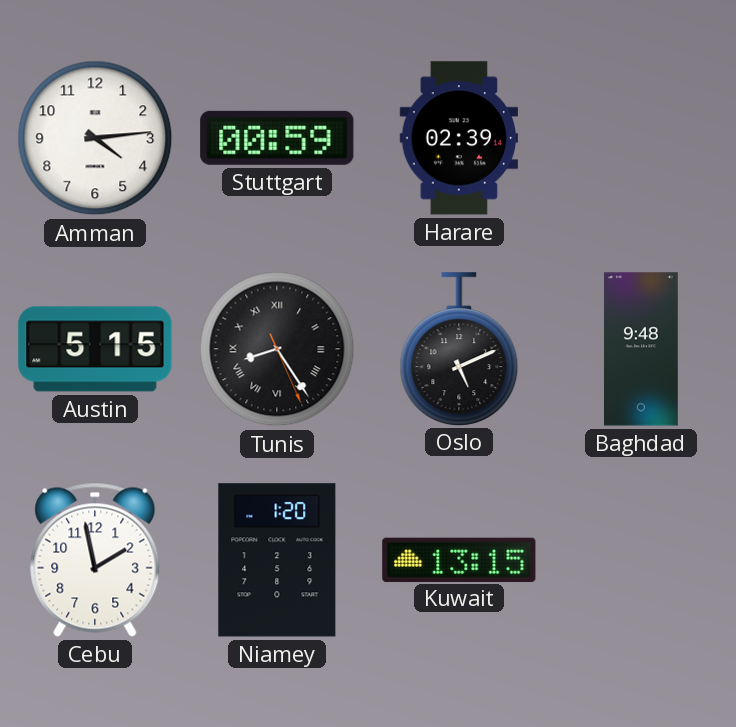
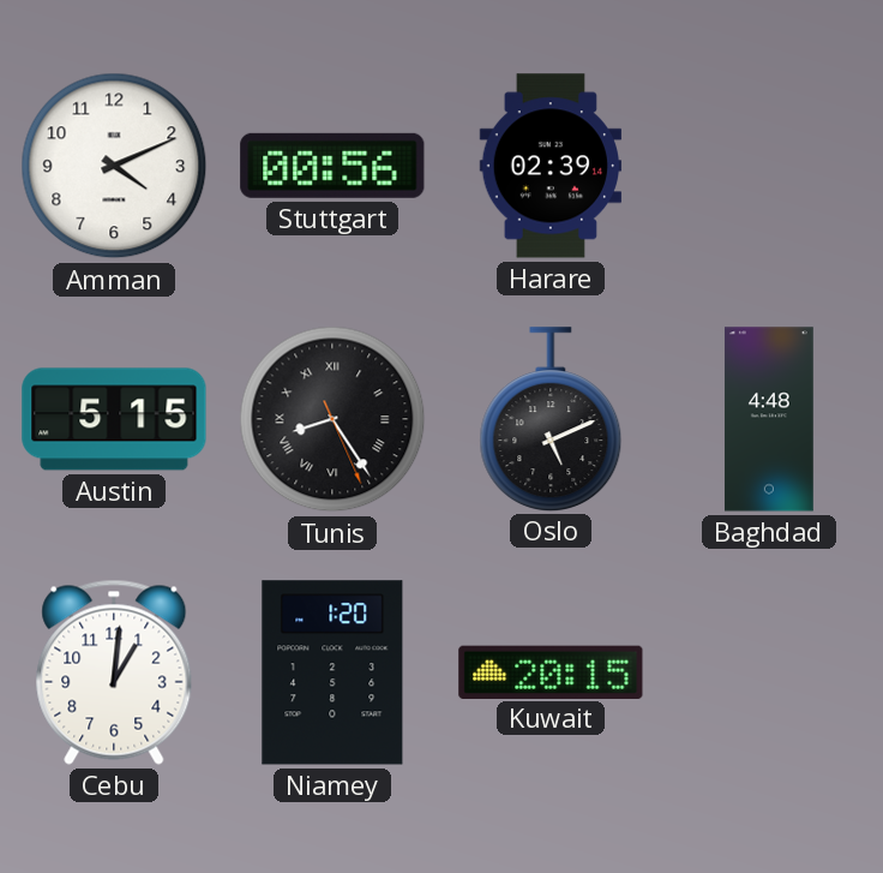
Amman: 4:14 -> 4:11
Stuttgart: 00:59 -> 00:56
Baghdad: 9:48 -> 4:48
Cebu: 1:58 -> 1:01
Kuwait: 13:15 -> 20:15
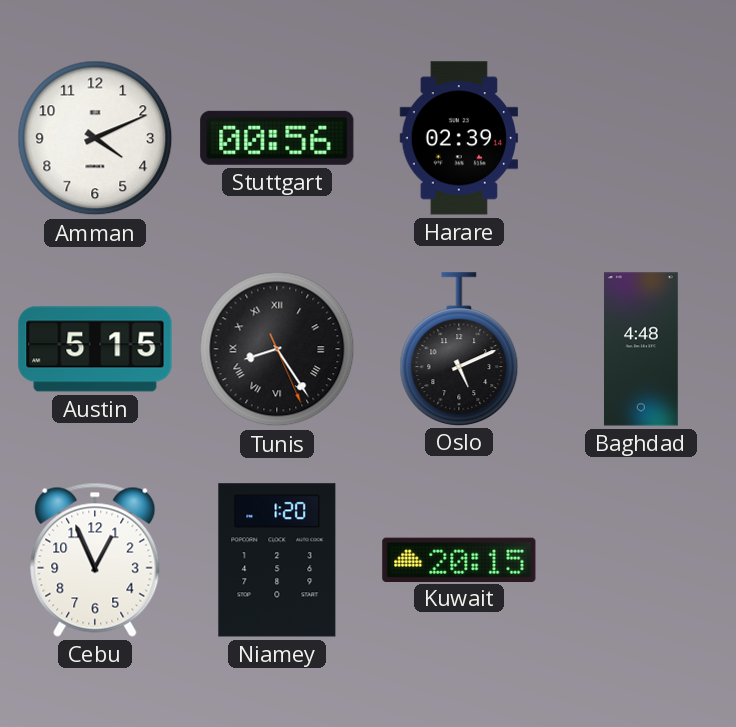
Cebu: 1:01 -> 12:56
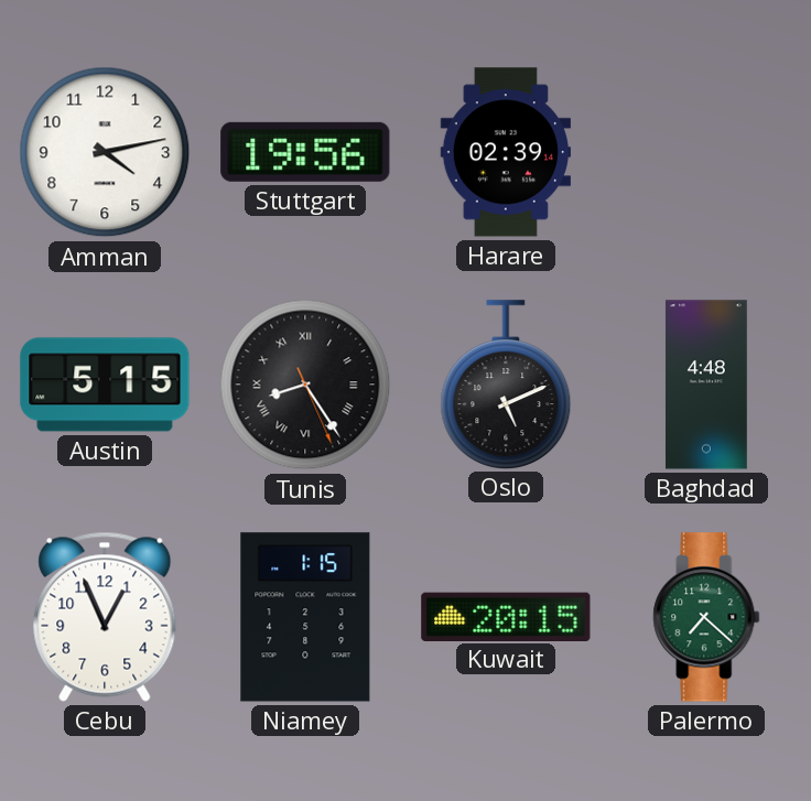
Amman: 4:11 -> 4:13
Stuttgart: 00:56 -> 19:56
Niamey: 1:20 -> 1:15
Palermo: none -> 7:22
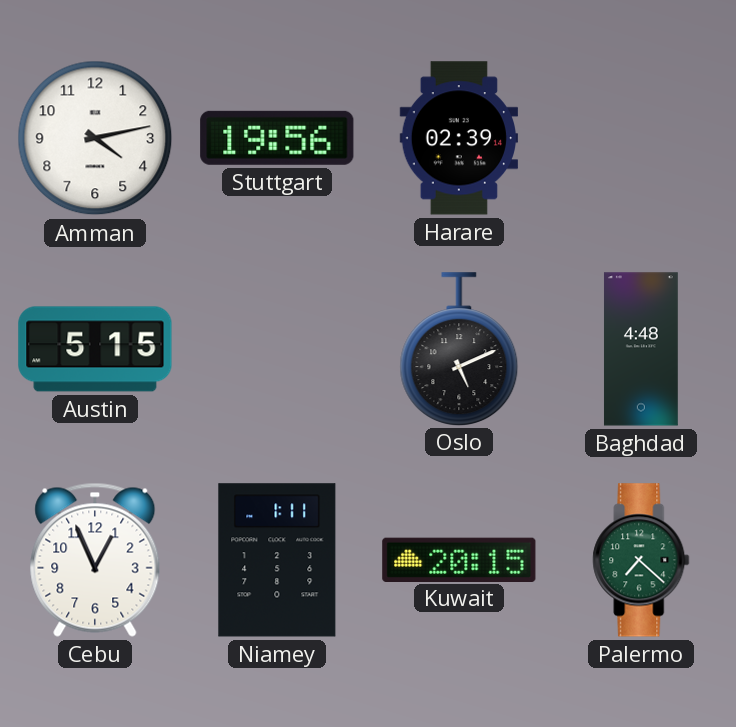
Tunis: 8:24 -> none
Niamey: 1:15 -> 1:11
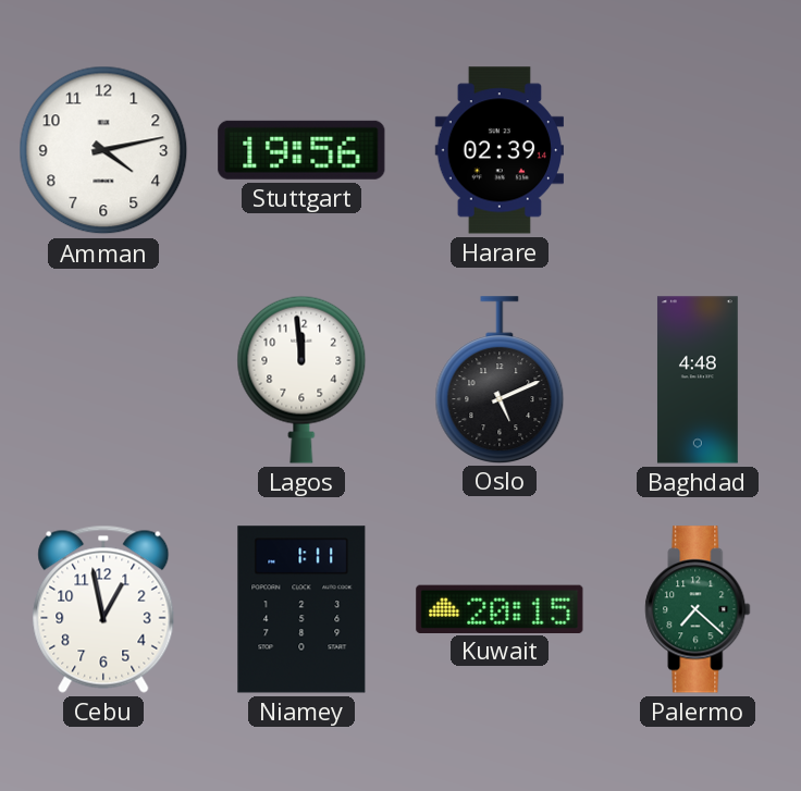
Austin: 5:15 -> none
Lagos: none -> 11:59
Cebu: 12:56 -> 12:58
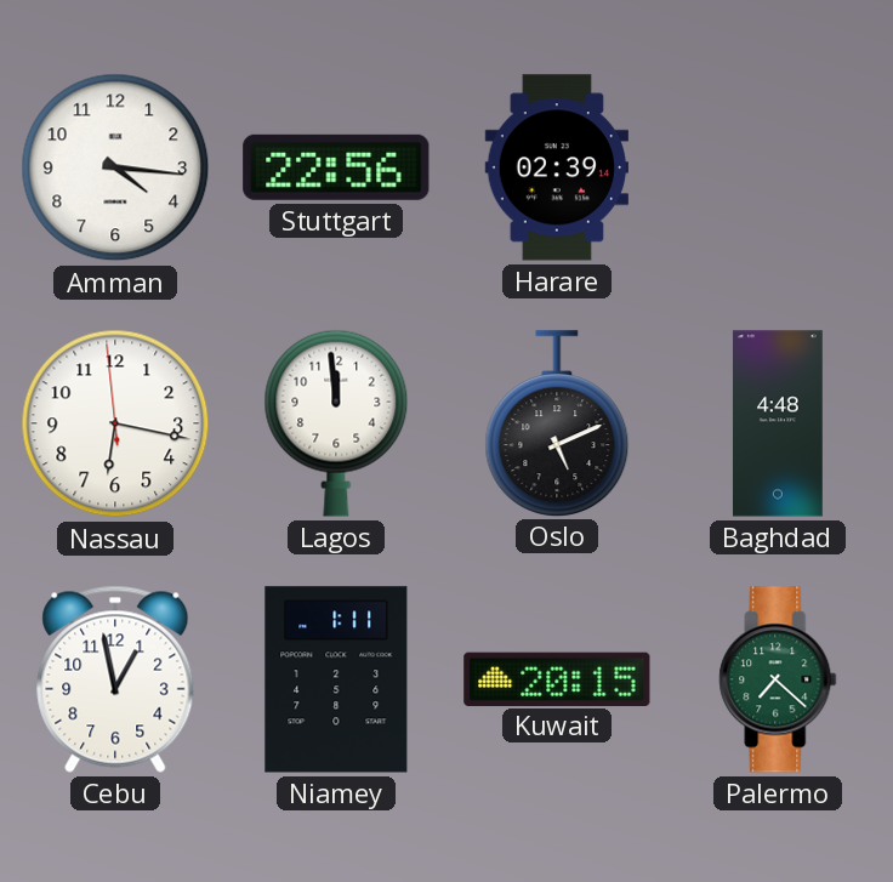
Amman: 4:13 -> 4:16
Stuttgart: 19:56 -> 22:56
Nassau: none -> 6:16
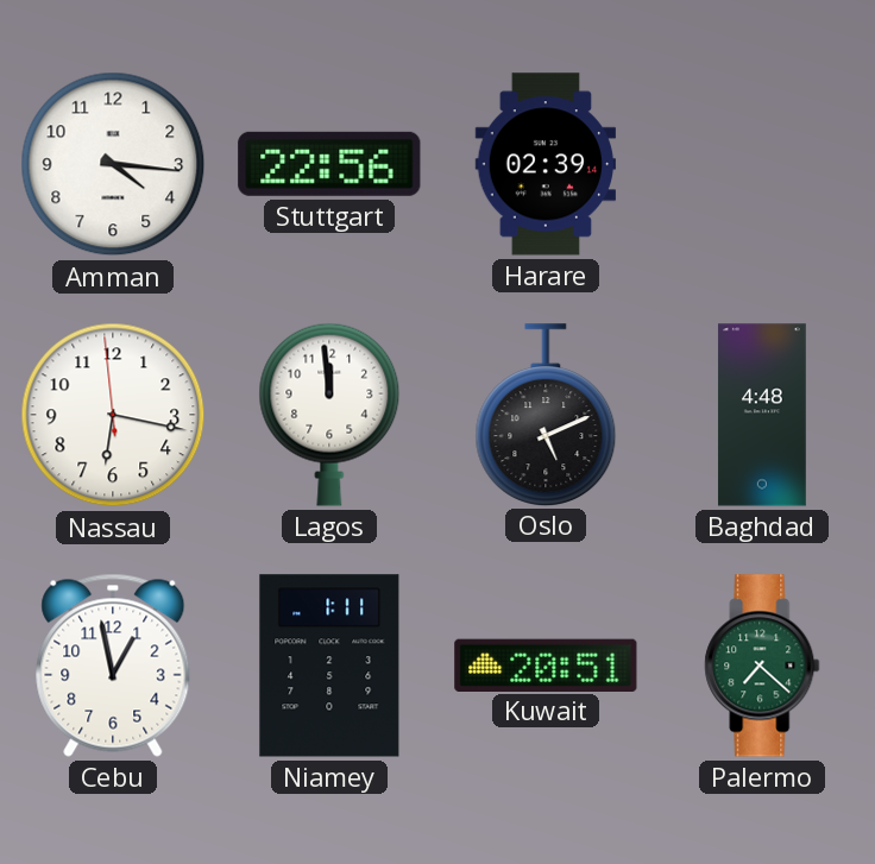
Kuwait: 20:15 -> 20:51
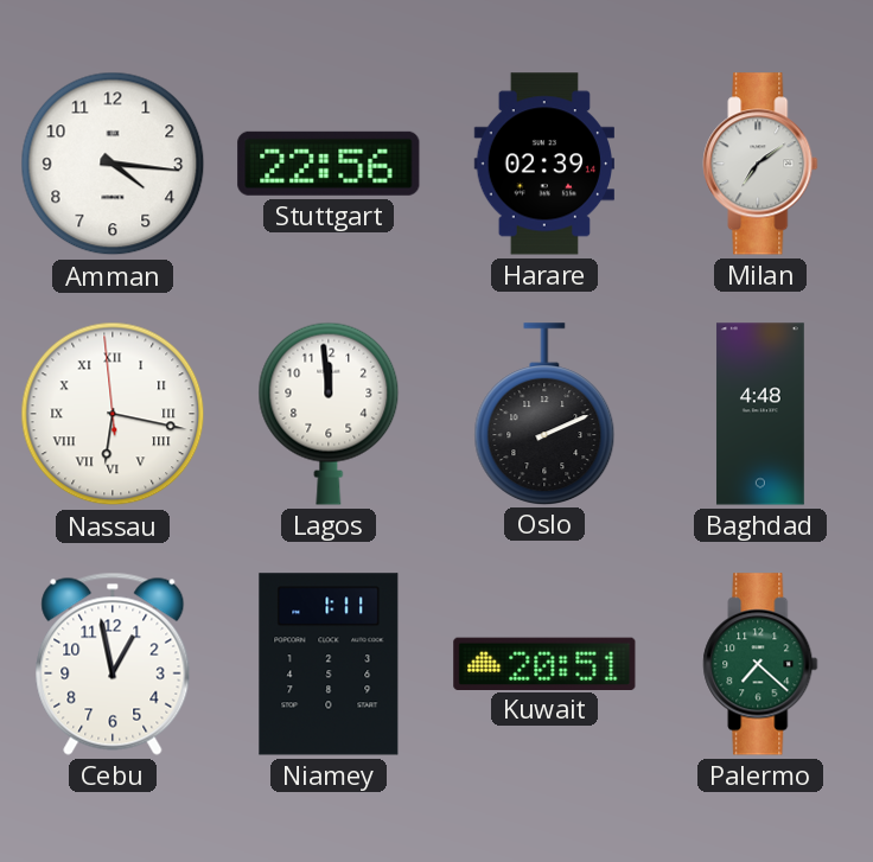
Milan: none -> 7:09
Nassau numerals: Arabic -> Roman
Oslo: 5:11 -> 2:11
